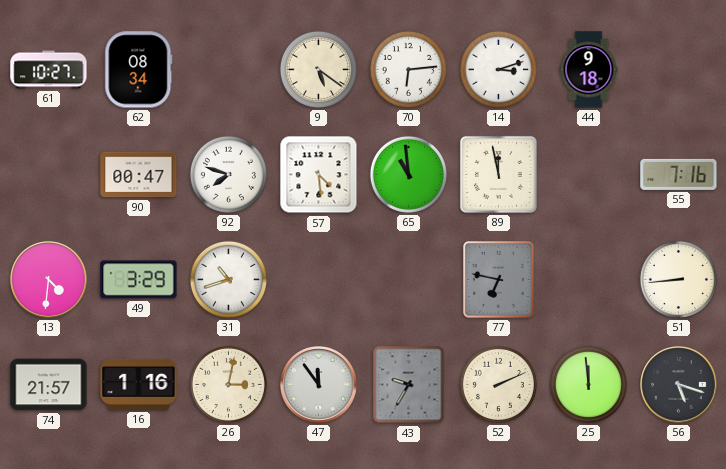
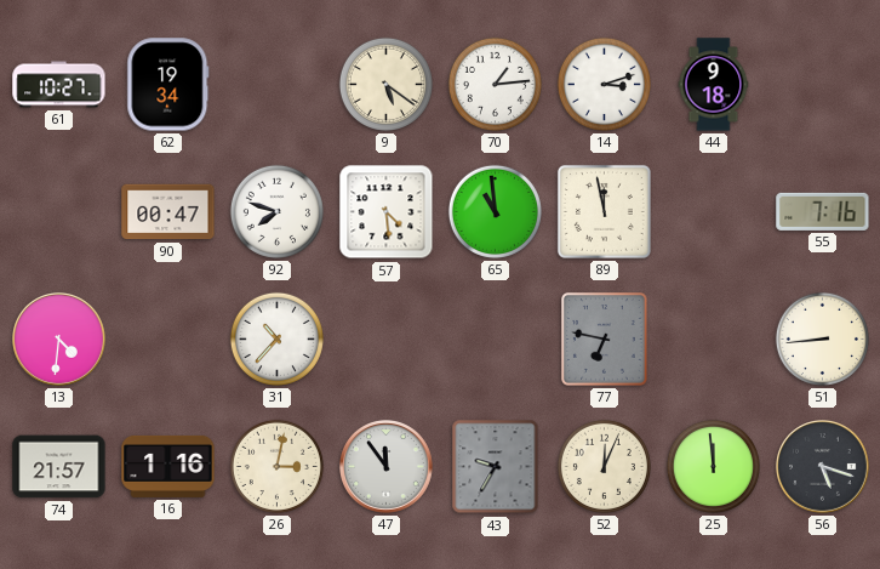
62: 08:34 -> 19:34
70: 6:14 -> 1:14
49: 3:29 -> none
31: 10:42 -> 10:37
52: 2:11 -> 12:04
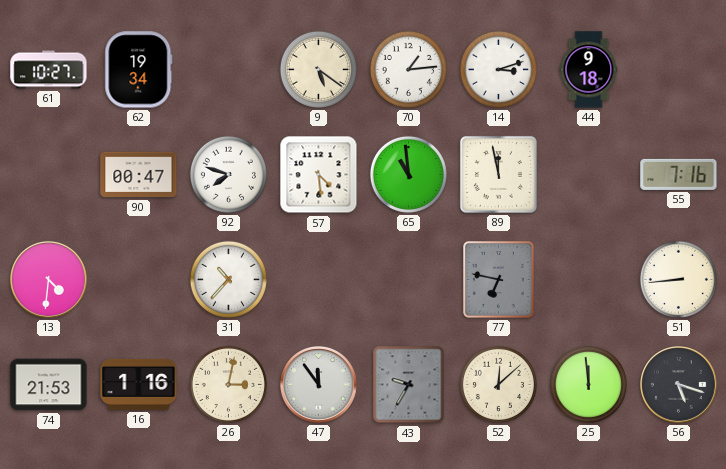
74: 21:57 -> 21:53
52: 12:04 -> 12:08
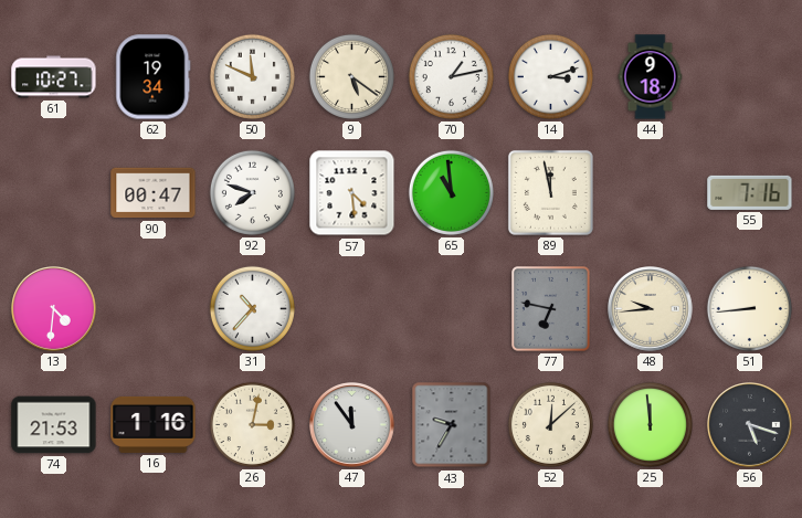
50: none -> 11:49
70: 1:14 -> 1:13
48: none -> 9:44
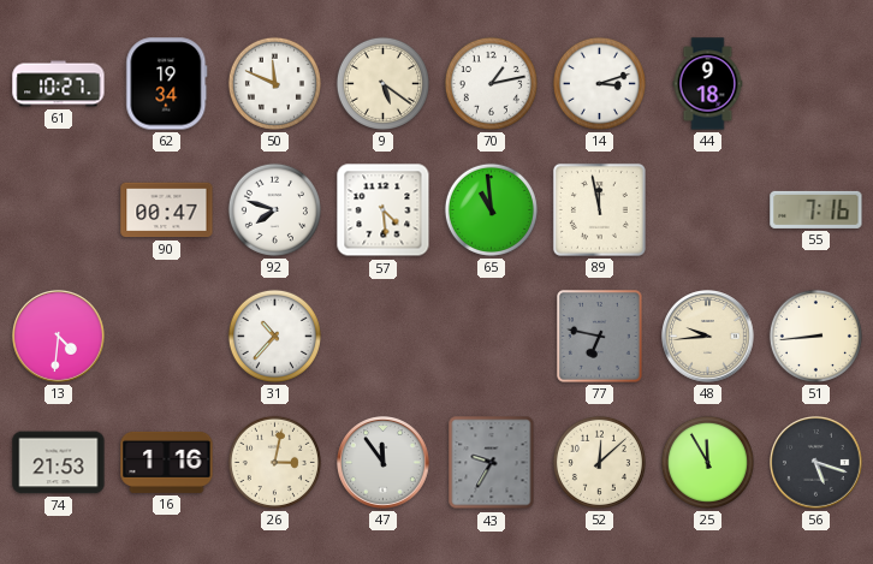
25: 11:59 -> 11:55
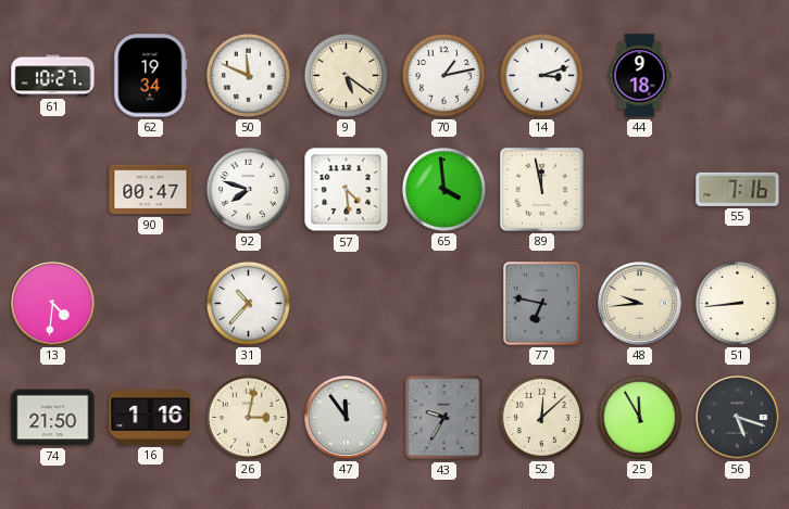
65: 10:59 -> 3:59
74: 21:53 -> 21:50
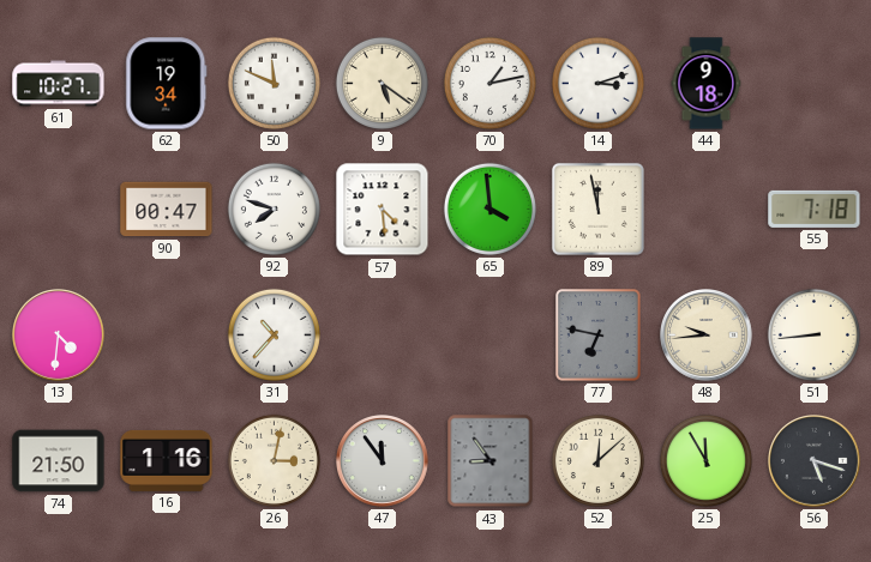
55: 7:16 -> 7:18
43: 9:35 -> 8:54
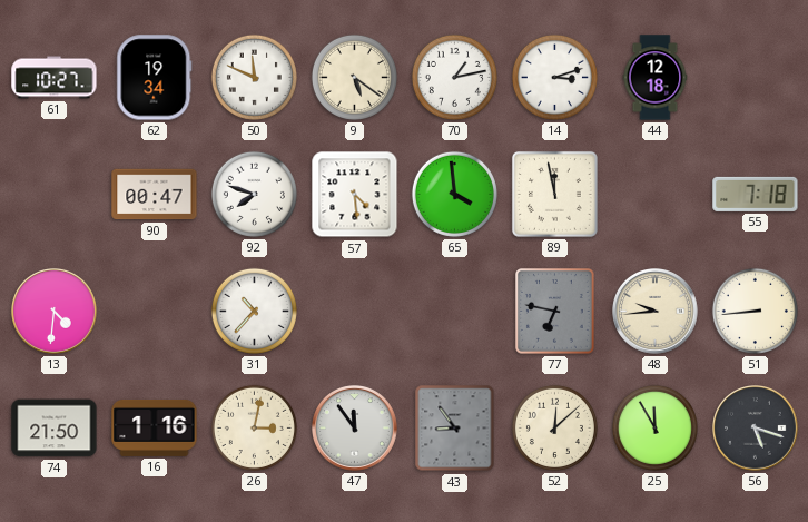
44: 9:18 -> 12:18
